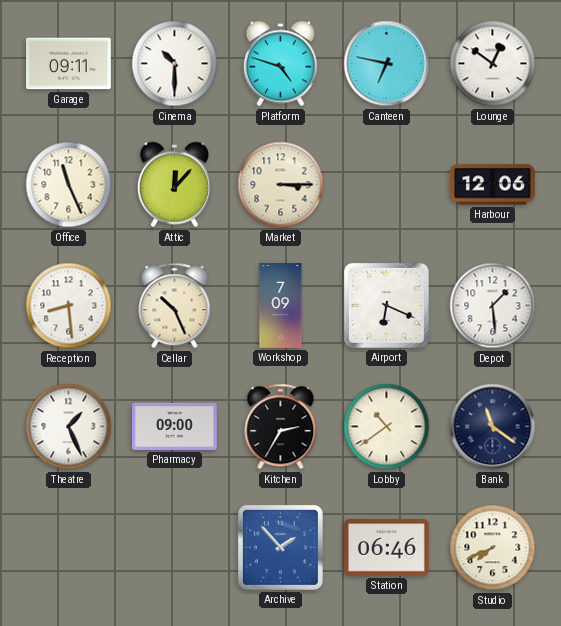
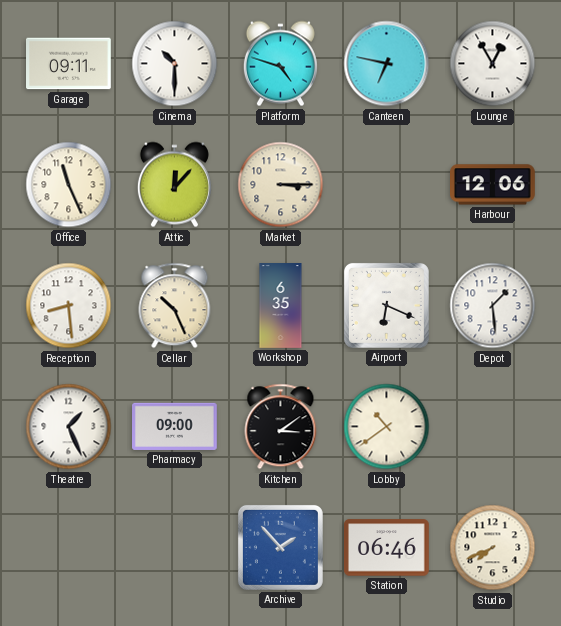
Lounge: 12:51 -> 12:55
Workshop: 7:09 -> 6:35
Kitchen: 2:35 -> 3:09
Bank: 11:21 -> none
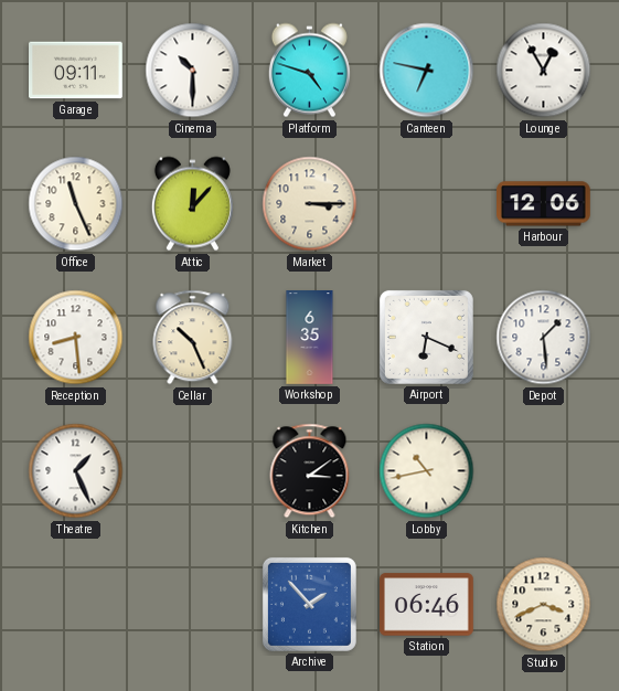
Pharmacy: 09:00 -> none
Lobby: 10:39 -> 10:43
Studio: 7:41 -> 3:41
